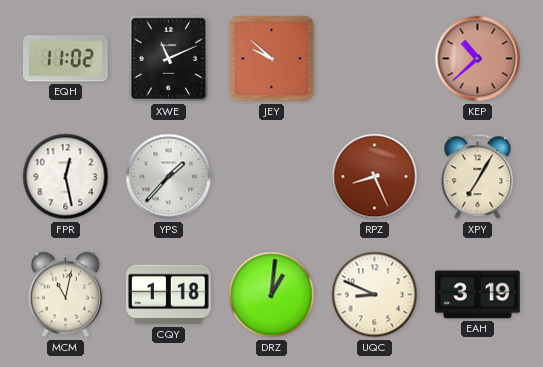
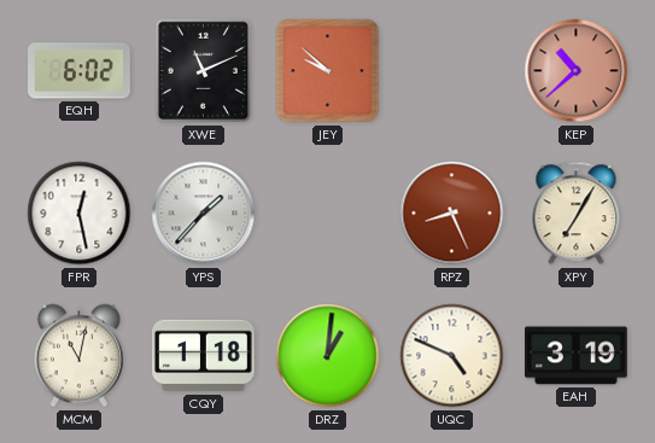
EQH: 11:02 -> 6:02
UQC: 8:49 -> 4:49
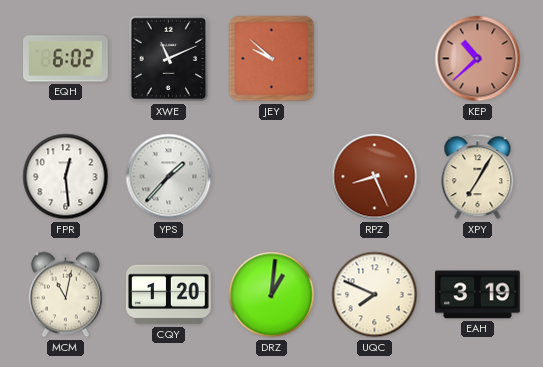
FPR: 12:28 -> 12:29
CQY: 1:18 -> 1:20
UQC: 4:49 -> 7:49
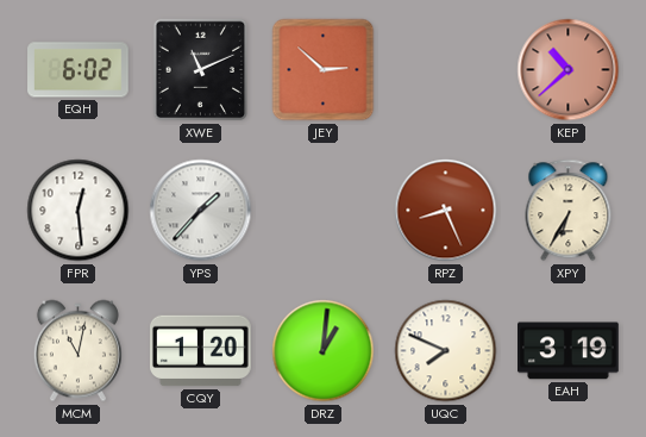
JEY: 9:52 -> 2:52
XPY: 7:05 -> 6:35
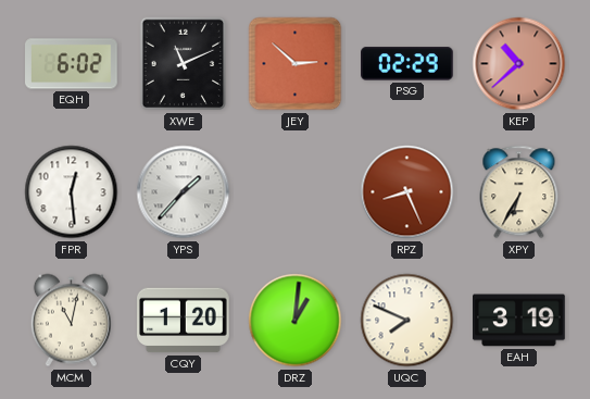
PSG: none -> 02:29
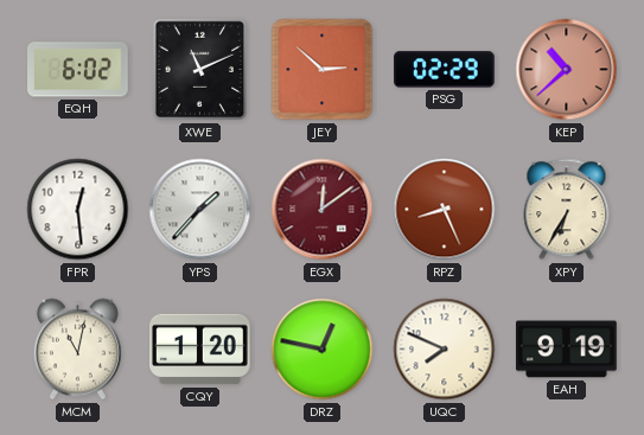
EGX: none -> 12:09
DRZ: 1:01 -> 12:47
EAH: 3:19 -> 9:19
